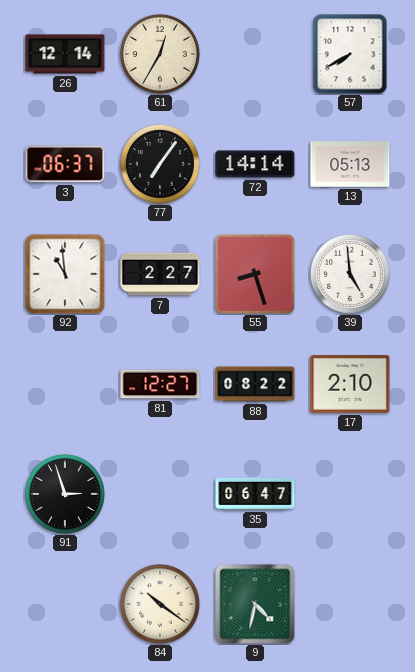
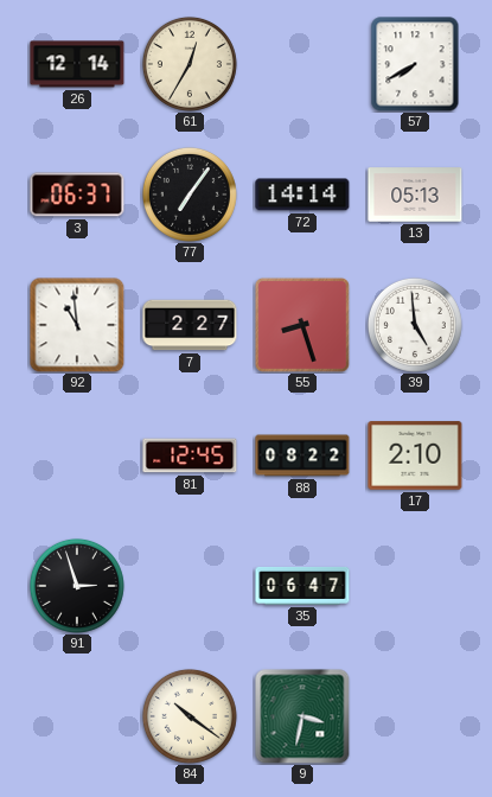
81: 12:27 -> 12:45
9: 4:32 -> 3:32
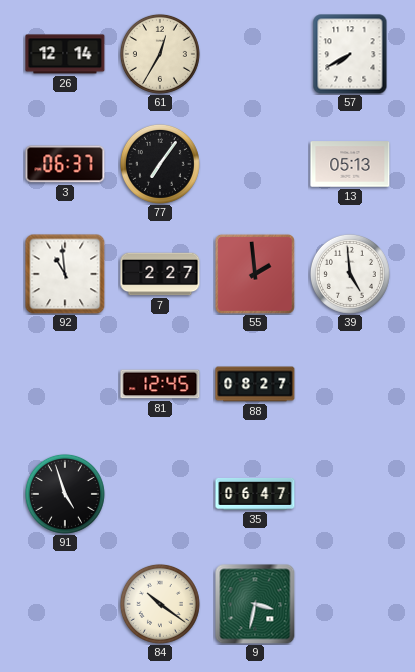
72: 14:14 -> none
55: 8:27 -> 1:59
88: 08:22 -> 08:27
17: 2:10 -> none
91: 2:57 -> 4:57
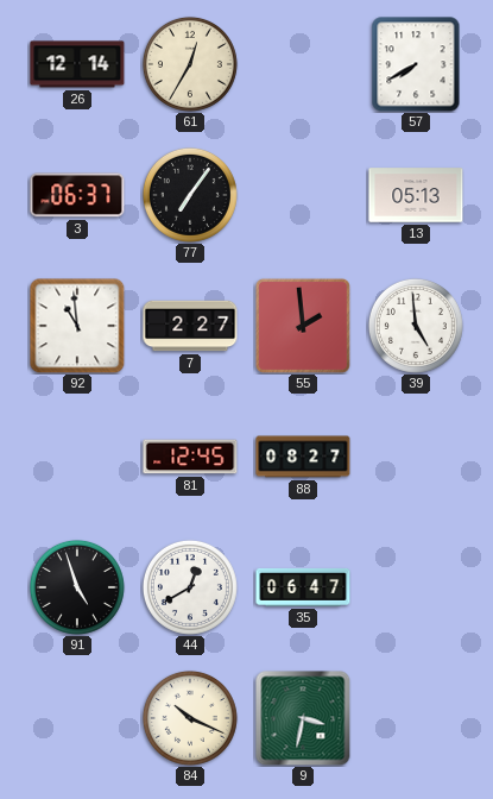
44: none -> 12:40
84: 10:21 -> 10:19
